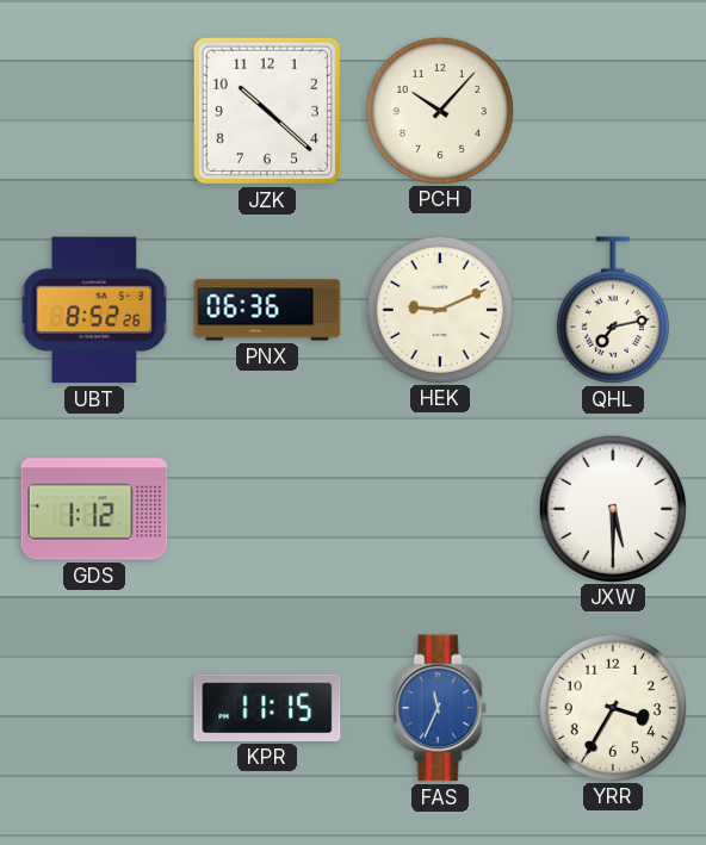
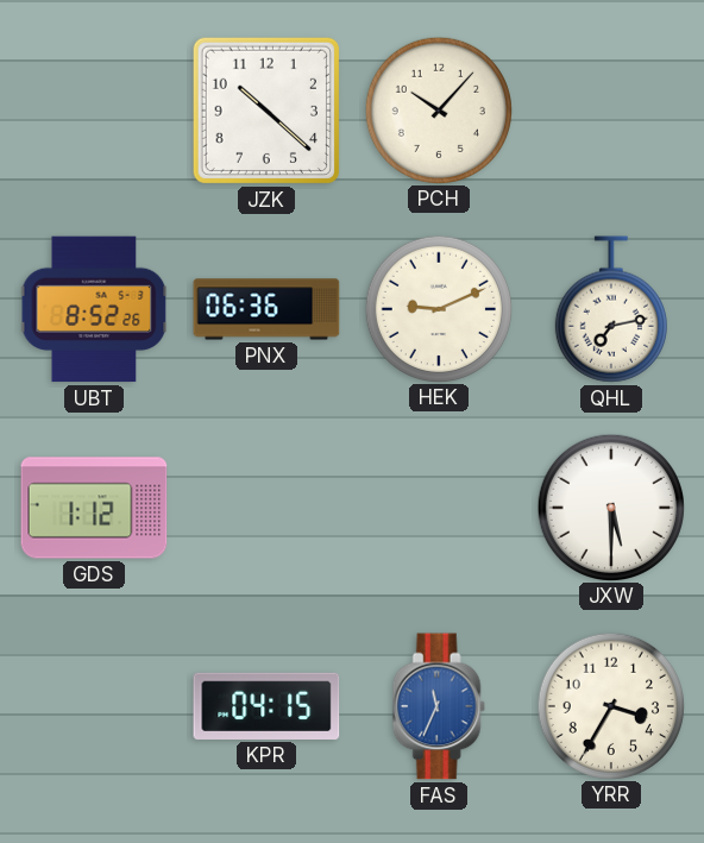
KPR: 11:15 -> 04:15
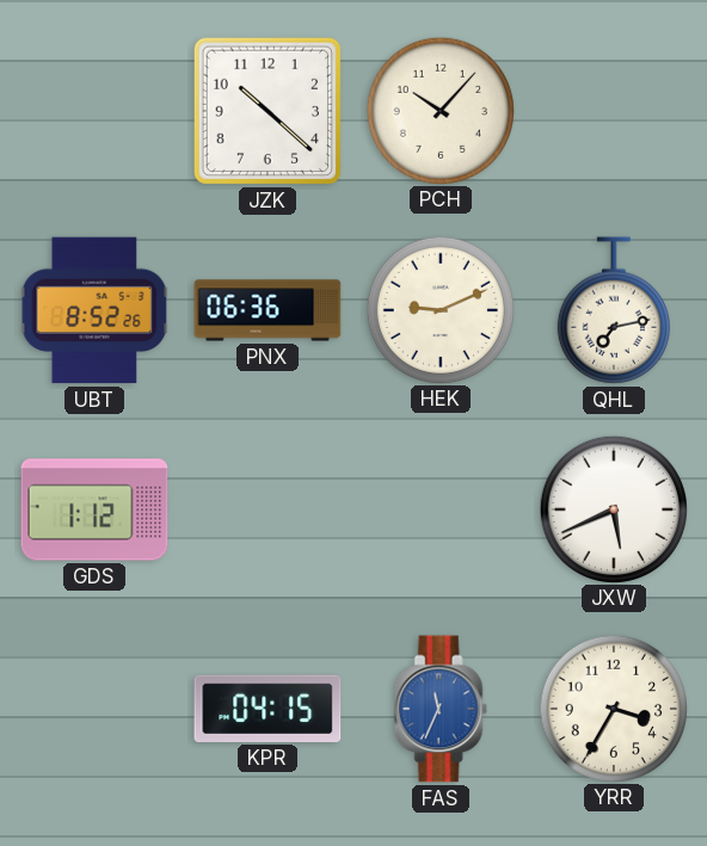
JXW: 5:30 -> 5:41
